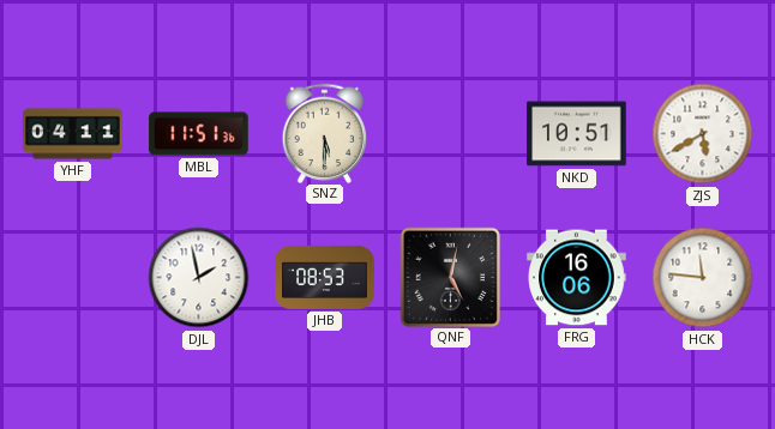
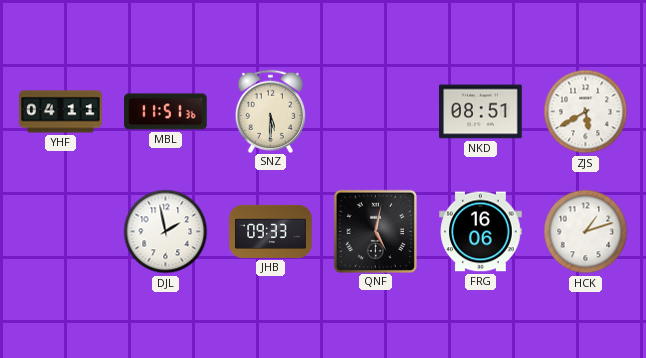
NKD: 10:51 -> 08:51
JHB: 08:53 -> 09:33
HCK: 11:46 -> 1:12
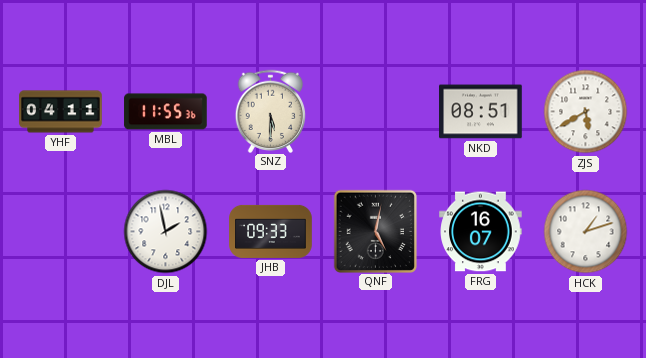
MBL: 11:51 -> 11:55
FRG: 16:06 -> 16:07
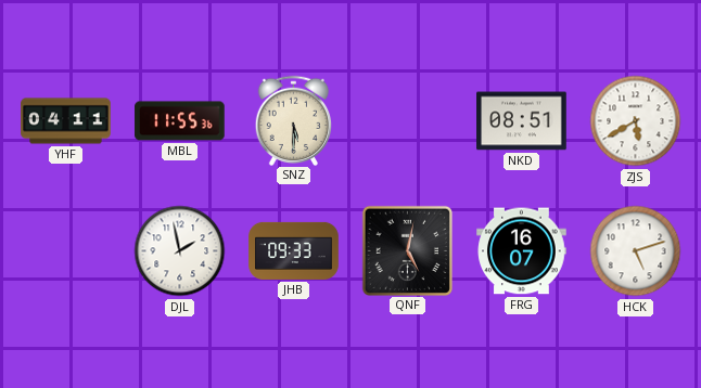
HCK: 1:12 -> 5:12
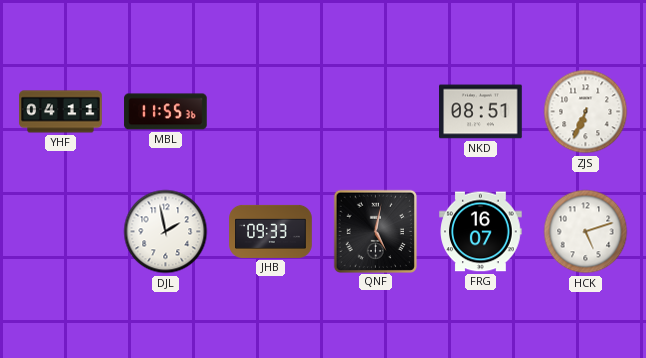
SNZ: 5:30 -> none
ZJS: 5:40 -> 6:34
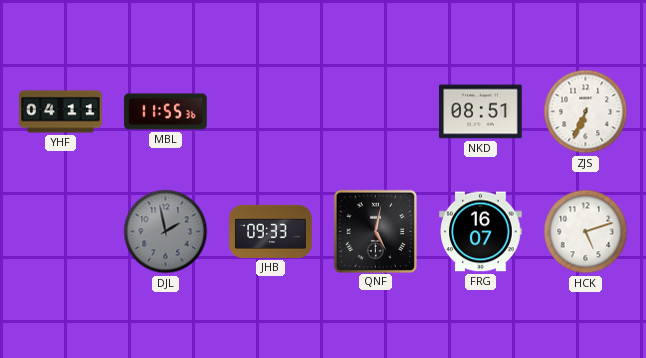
DJL dial: white -> grey
